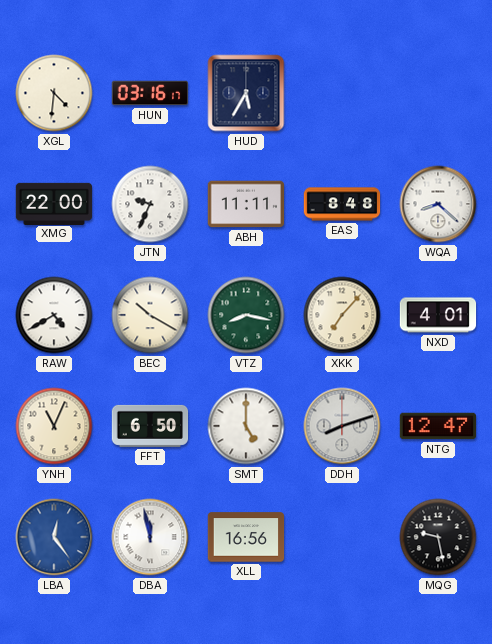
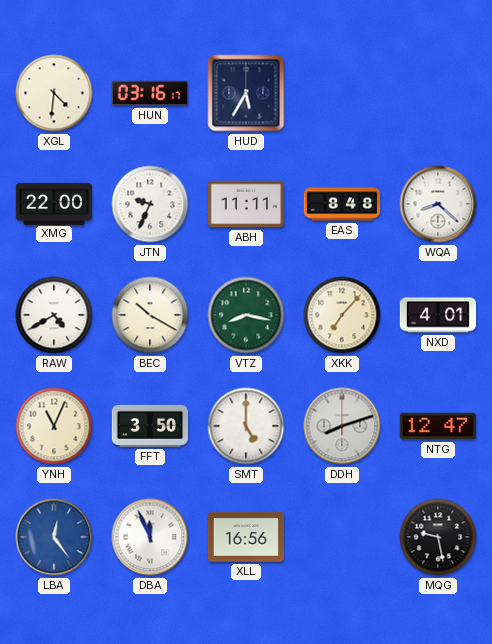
FFT: 6:50 -> 3:50
DBA: 11:58 -> 11:56
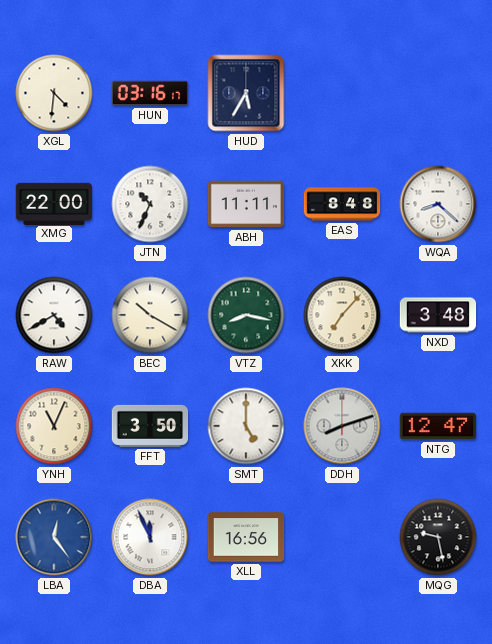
JTN: 9:34 -> 10:34
NXD: 4:01 -> 3:48
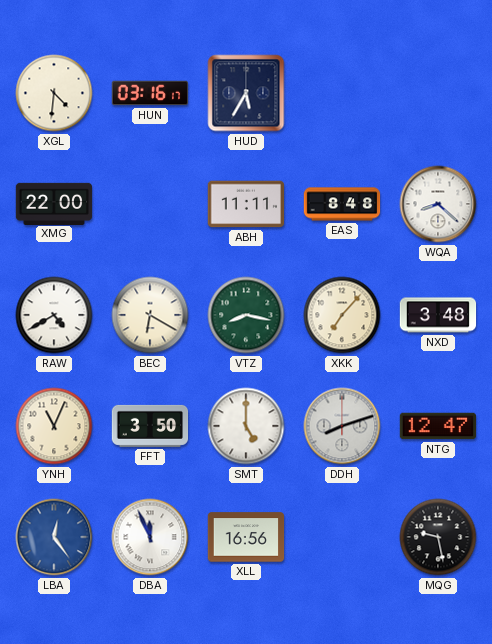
JTN: 10:34 -> none
BEC: 10:20 -> 6:20
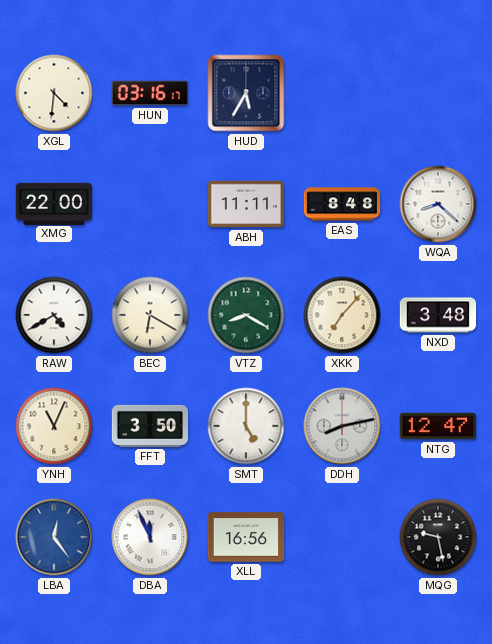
VTZ: 8:17 -> 8:20
DDH: 8:12 -> 8:13
